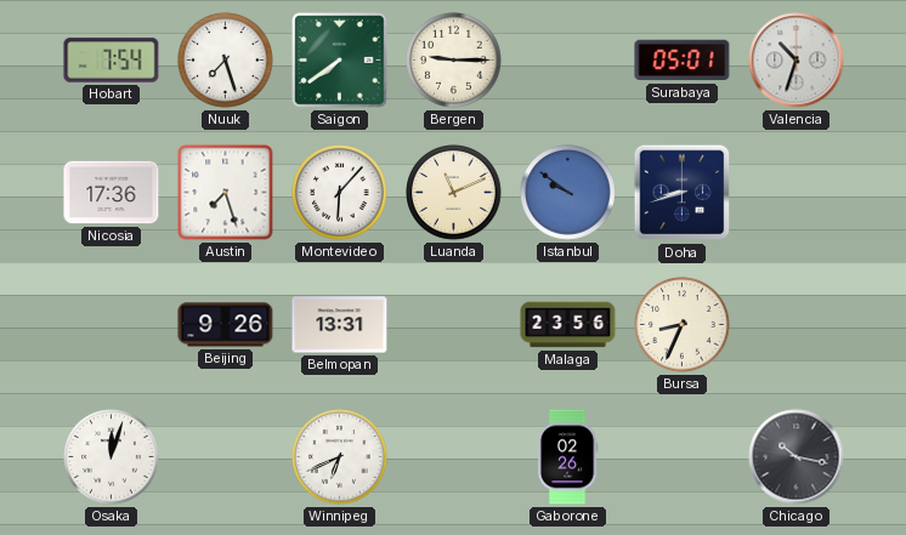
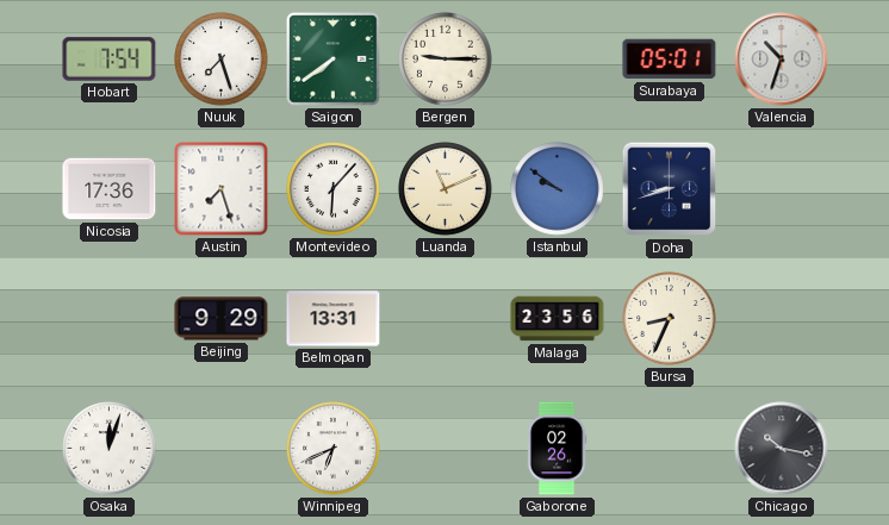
Beijing: 9:26 -> 9:29
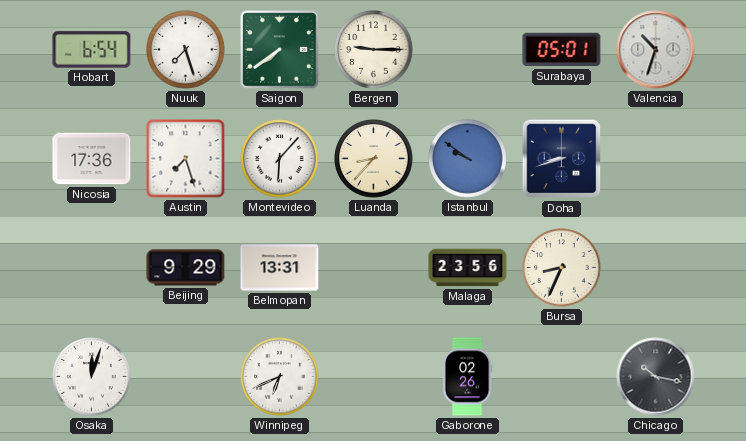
Hobart: 7:54 -> 6:54
Luanda: 11:11 -> 8:37
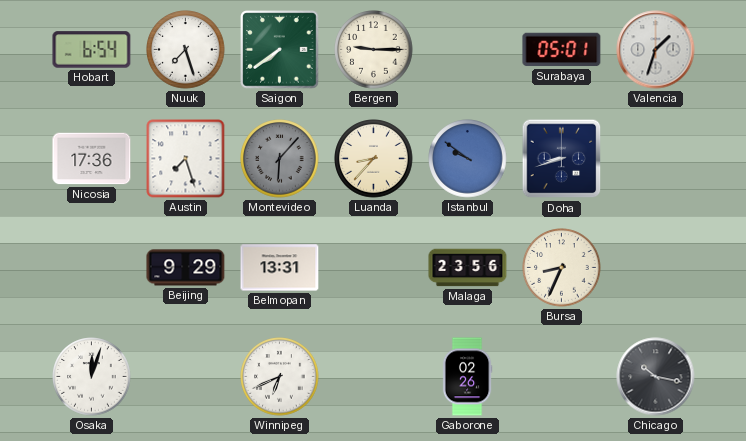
Valencia: 10:33 -> 1:33
Montevideo dial: white -> grey
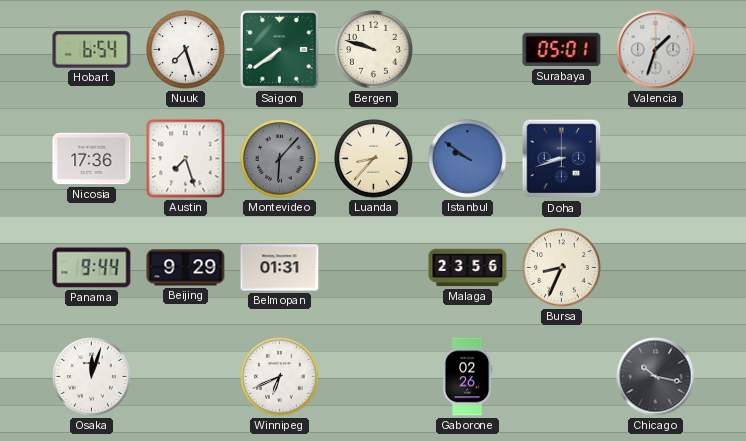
Bergen: 9:15 -> 9:48
Panama: none -> 9:44
Belmopan: 13:31 -> 01:31
